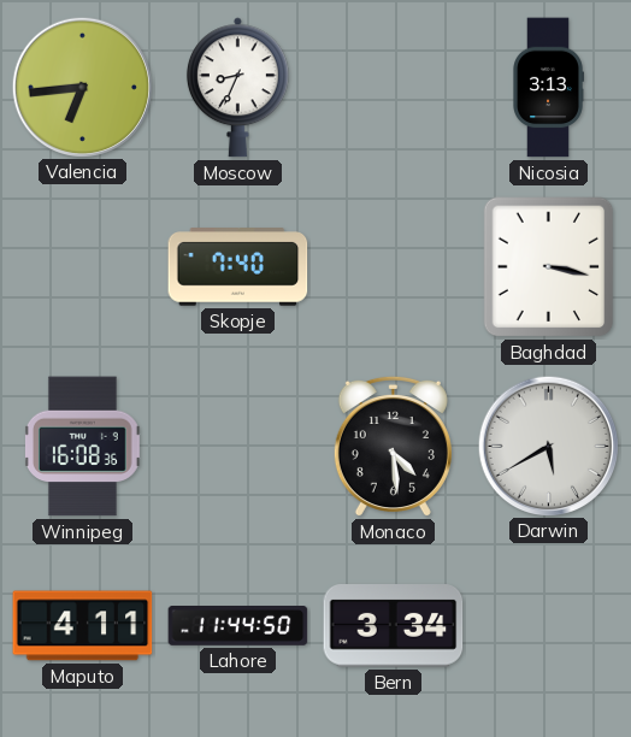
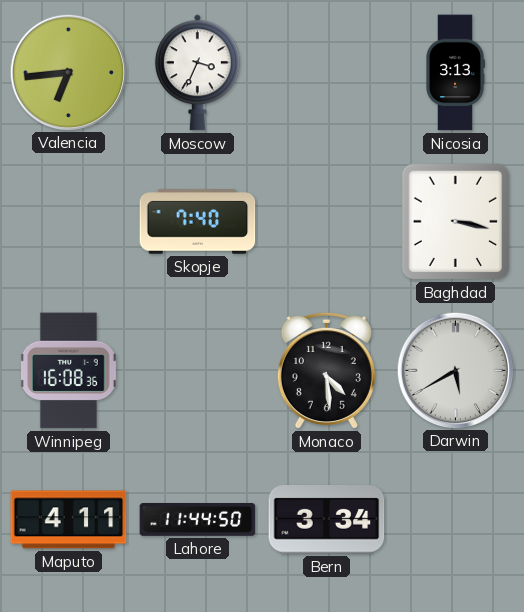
Moscow: 8:34 -> 3:34
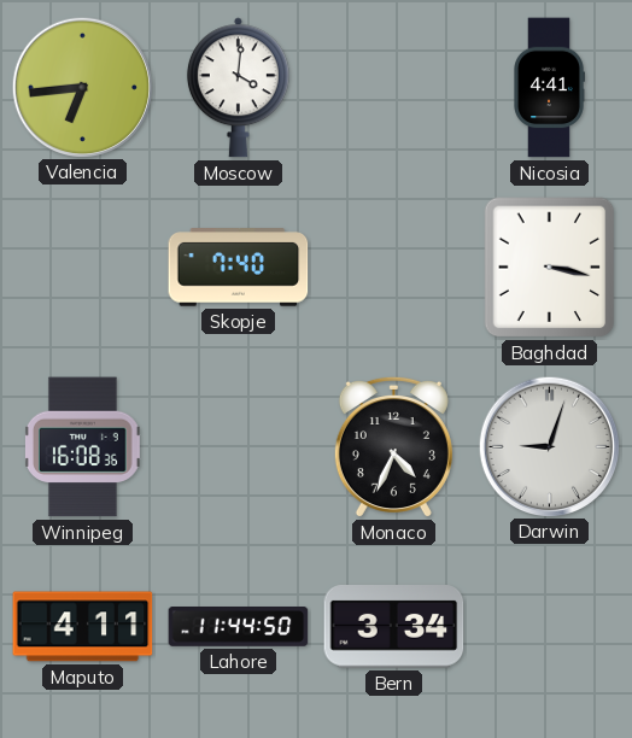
Moscow: 3:34 -> 4:01
Nicosia: 3:13 -> 4:41
Monaco: 4:29 -> 4:34
Darwin: 5:40 -> 9:03
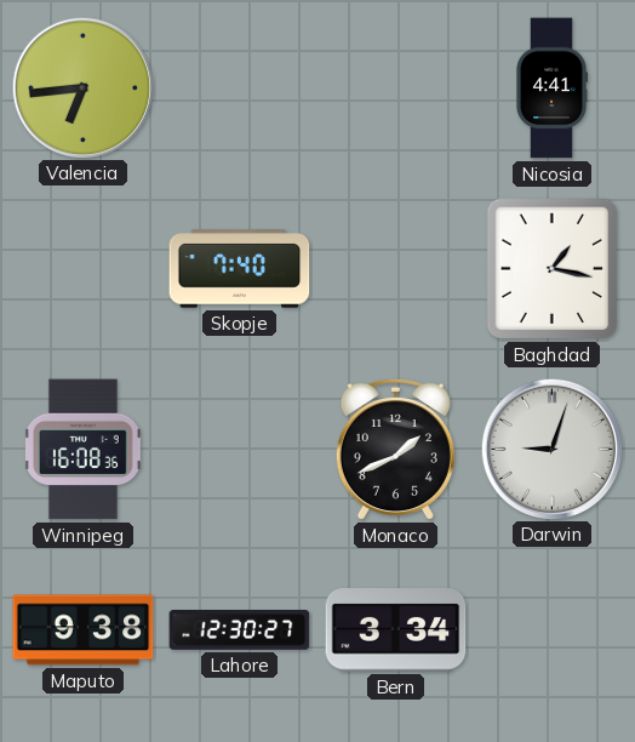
Moscow: 4:01 -> none
Baghdad: 3:17 -> 1:17
Monaco: 4:34 -> 1:41
Maputo: 4:11 -> 9:38
Lahore: 11:44 -> 12:30
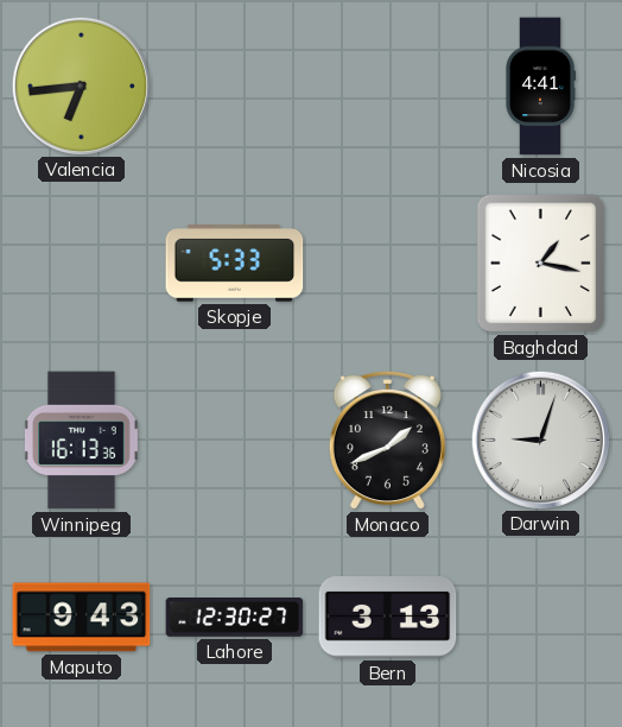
Skopje: 7:40 -> 5:33
Winnipeg: 16:08 -> 16:13
Maputo: 9:38 -> 9:43
Bern: 3:34 -> 3:13
